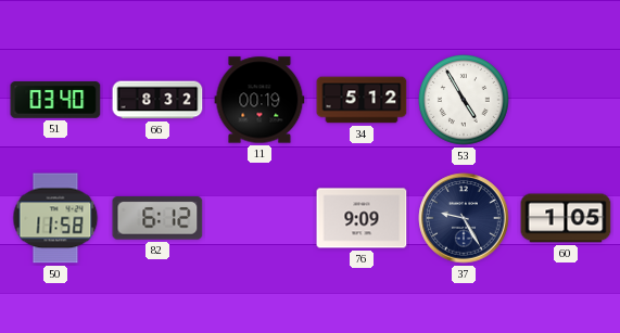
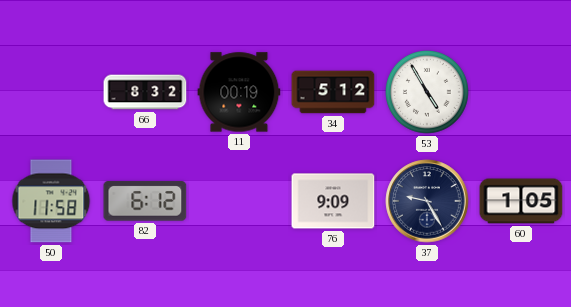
51: 03:40 -> none
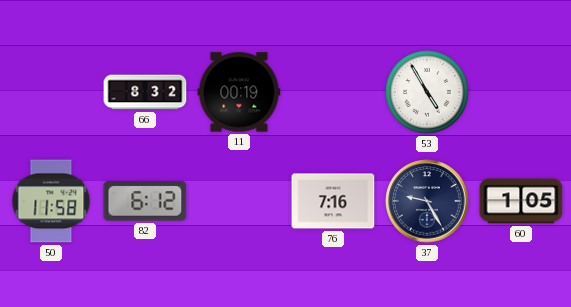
34: 5:12 -> none
76: 9:09 -> 7:16
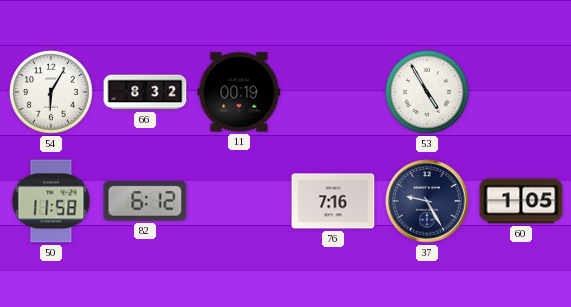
54: none -> 6:05
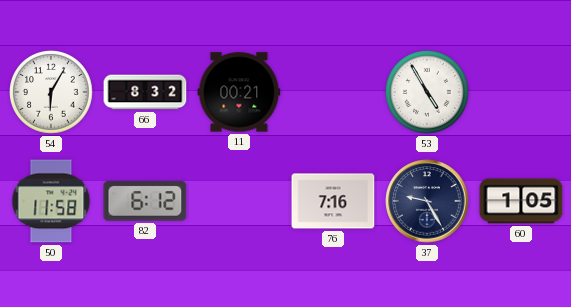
11: 00:19 -> 00:21
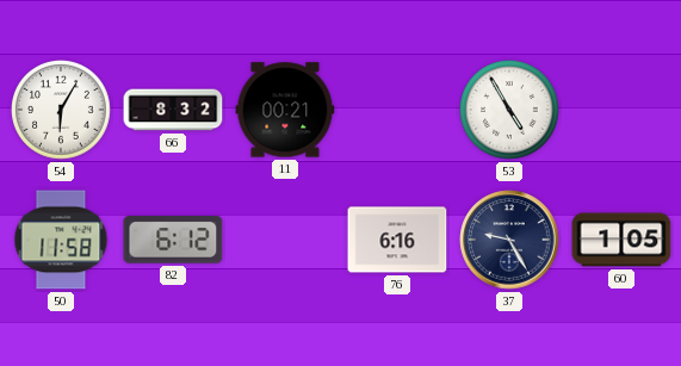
76: 7:16 -> 6:16
